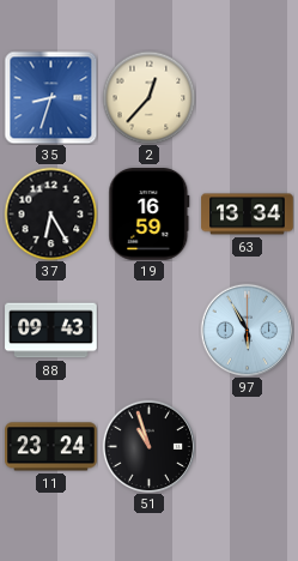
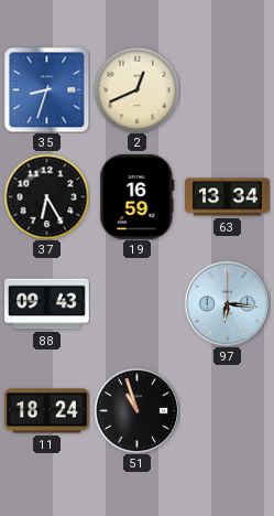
2: 12:37 -> 12:41
97: 5:55 -> 6:16
11: 23:24 -> 18:24
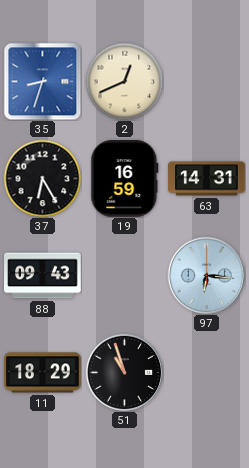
63: 13:34 -> 14:31
11: 18:24 -> 18:29
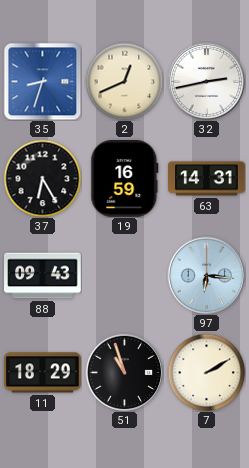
32: none -> 2:43
7: none -> 2:10
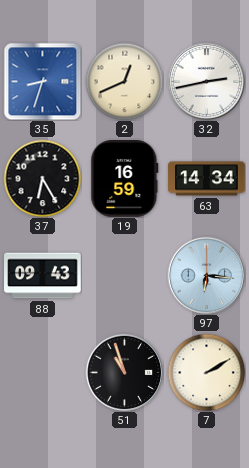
63: 14:31 -> 14:34
11: 18:29 -> none
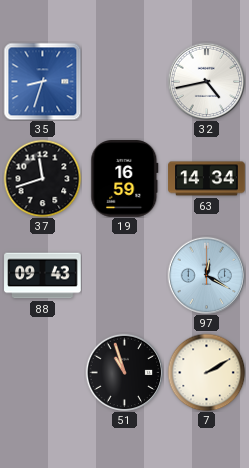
2: 12:41 -> none
32: 2:43 -> 4:43
37: 6:25 -> 11:42
97: 6:16 -> 12:20
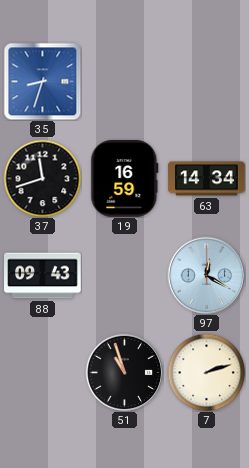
32: 4:43 -> none
7: 2:10 -> 2:12
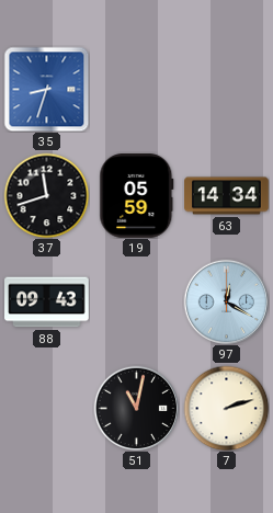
19: 16:59 -> 05:59
51: 10:57 -> 11:02
